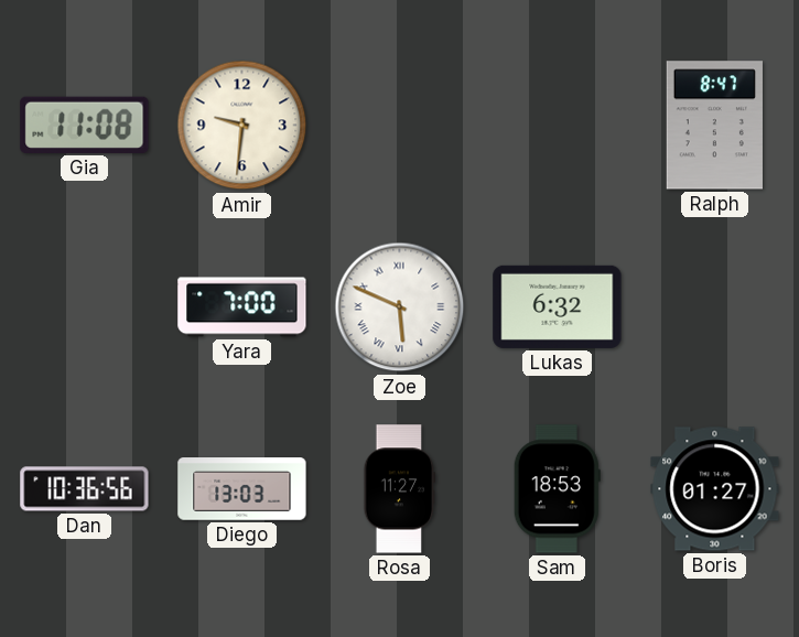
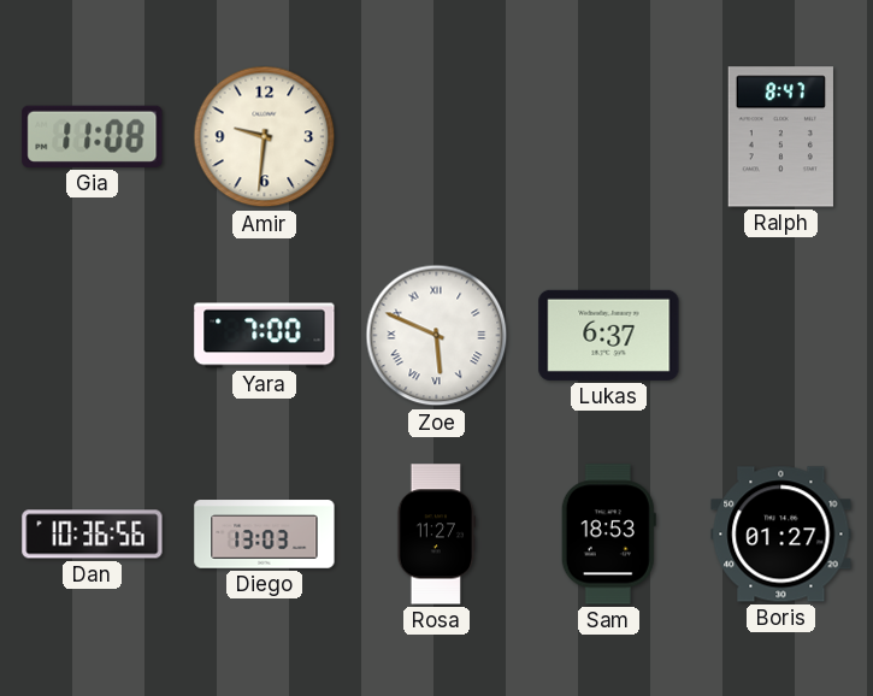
Lukas: 6:32 -> 6:37
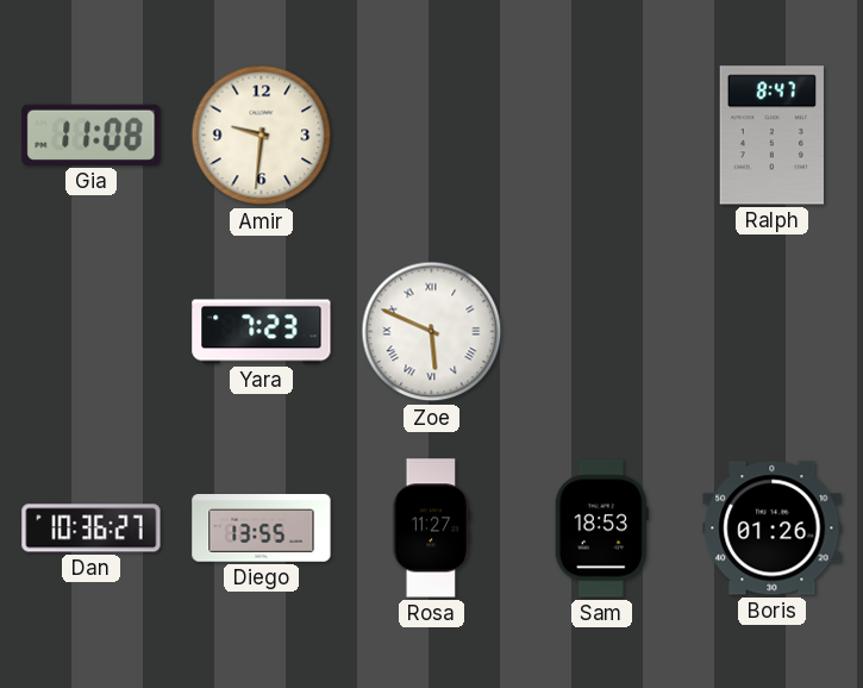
Yara: 7:00 -> 7:23
Lukas: 6:37 -> none
Dan: 10:36:56 -> 10:36:27
Diego: 13:03 -> 13:55
Boris: 01:27 -> 01:26
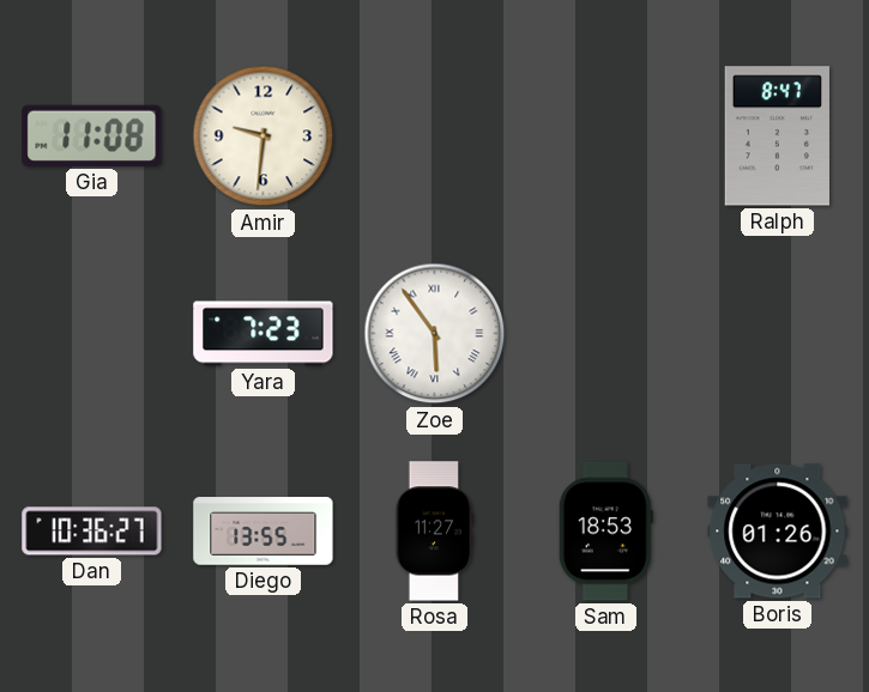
Zoe: 5:49 -> 5:54
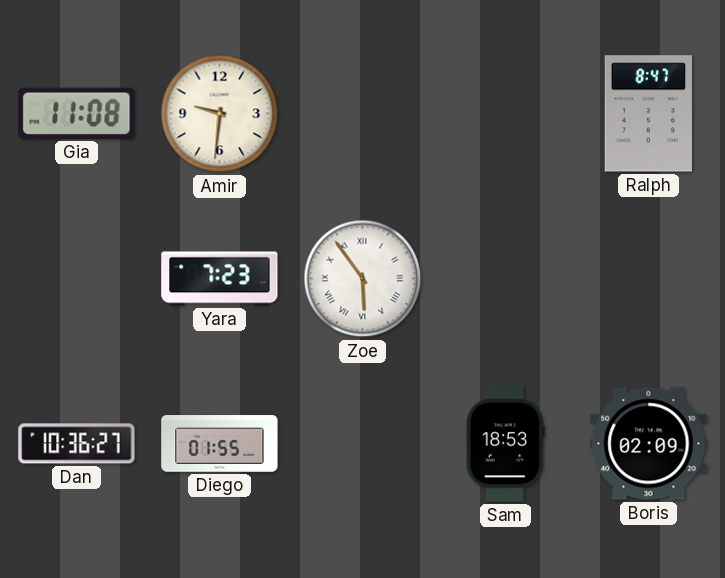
Diego: 13:55 -> 01:55
Rosa: 11:27 -> none
Boris: 01:26 -> 02:09
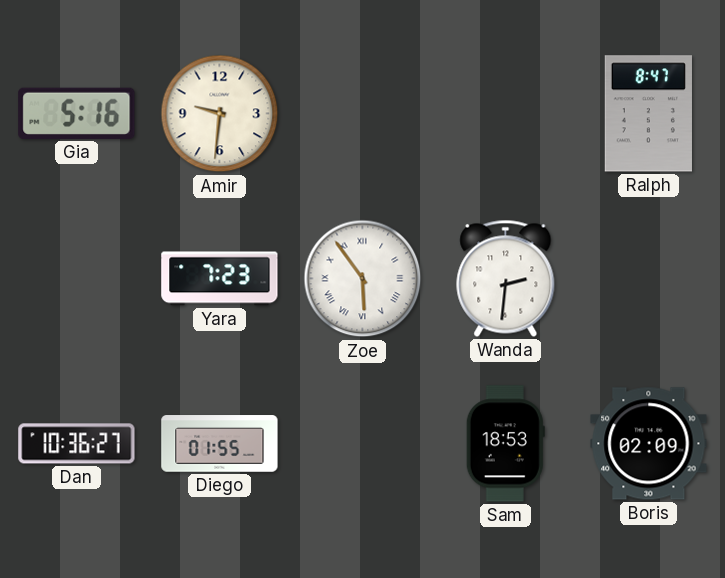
Gia: 11:08 -> 5:16
Wanda: none -> 2:31
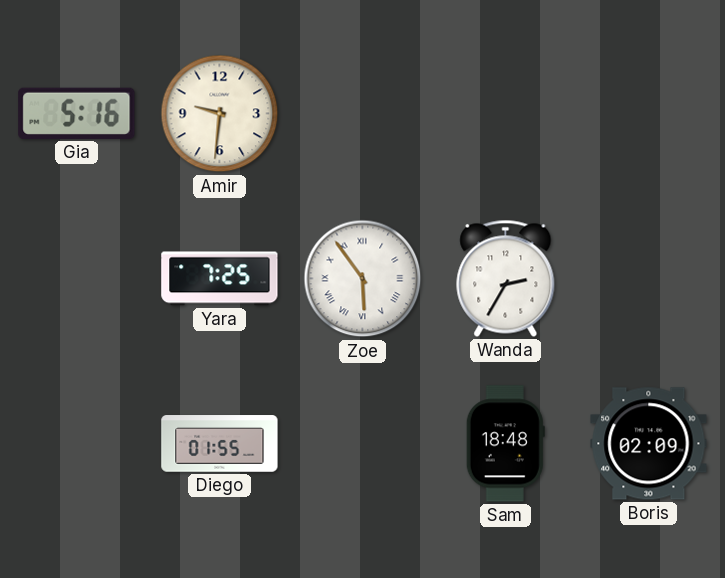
Ralph: 8:47 -> none
Yara: 7:23 -> 7:25
Wanda: 2:31 -> 2:35
Dan: 10:36 -> none
Sam: 18:53 -> 18:48
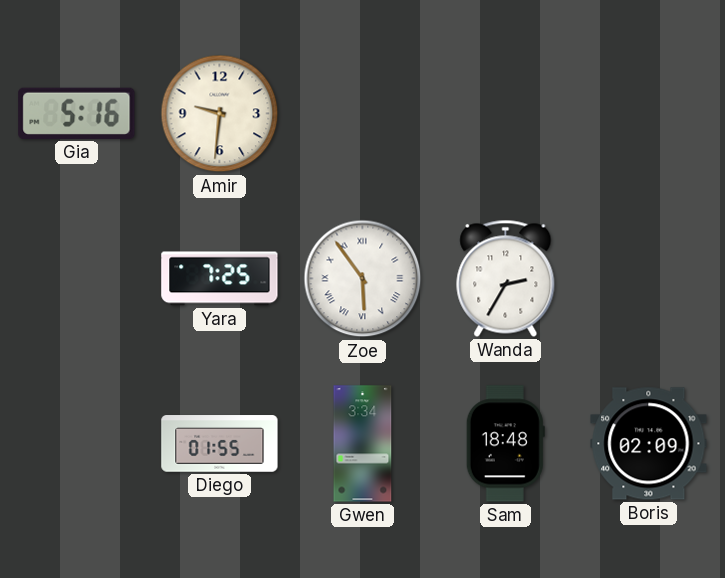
Gwen: none -> 3:34
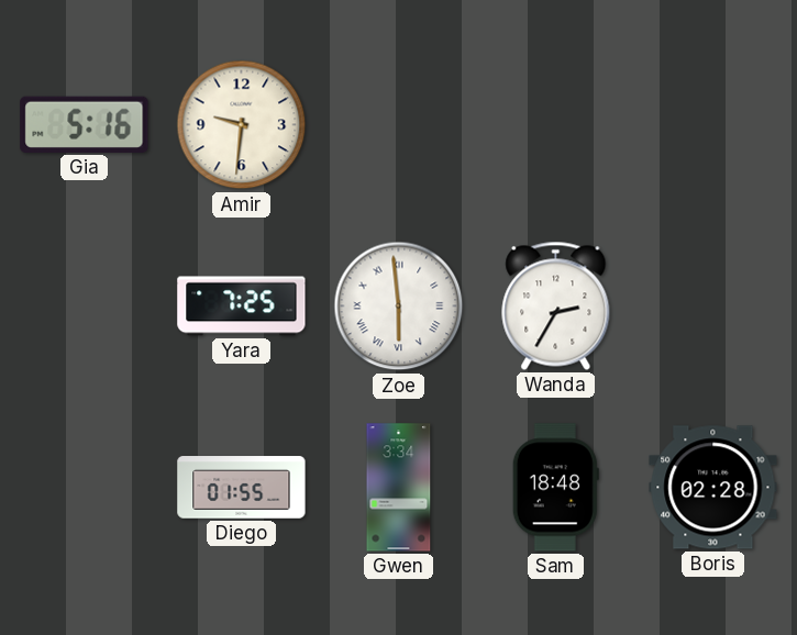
Zoe: 5:54 -> 5:59
Boris: 02:09 -> 02:28
